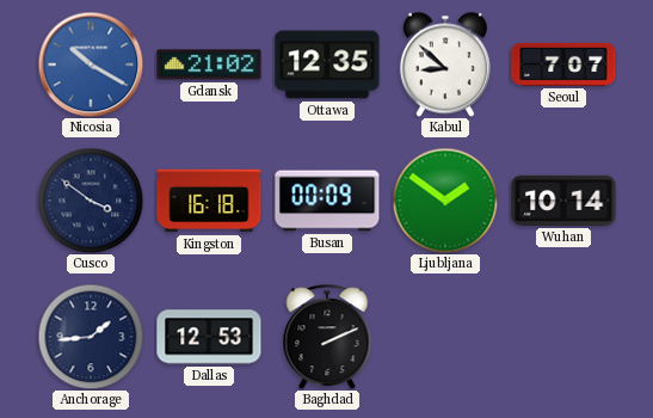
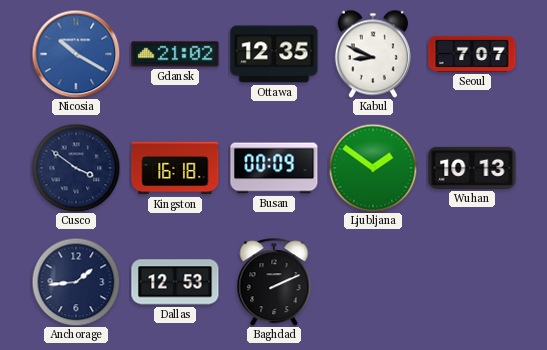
Kabul: 8:52 -> 8:49
Wuhan: 10:14 -> 10:13
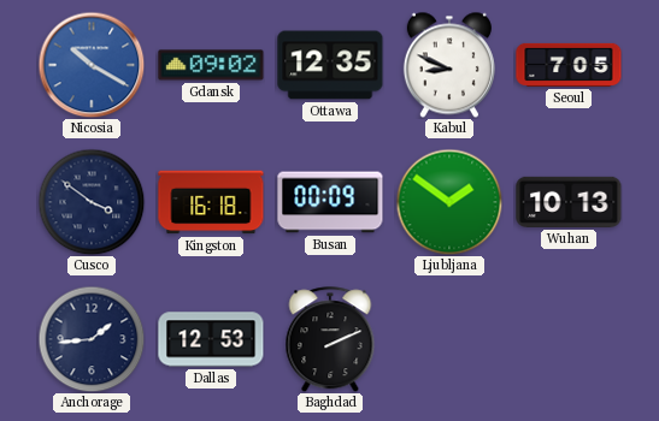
Gdansk: 21:02 -> 09:02
Seoul: 7:07 -> 7:05
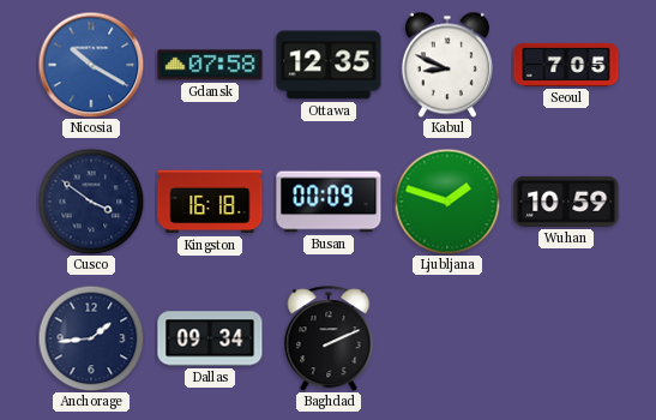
Gdansk: 09:02 -> 07:58
Ljubljana: 1:51 -> 1:48
Wuhan: 10:13 -> 10:59
Dallas: 12:53 -> 09:34
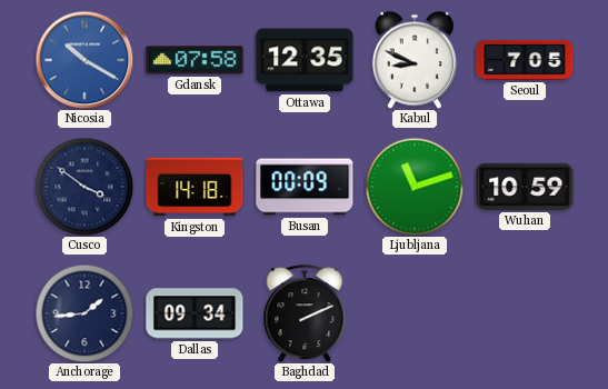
Kingston: 16:18 -> 14:18
Ljubljana: 1:48 -> 11:12
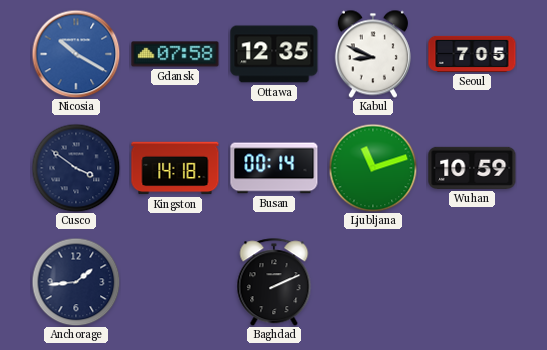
Busan: 00:09 -> 00:14
Dallas: 09:34 -> none
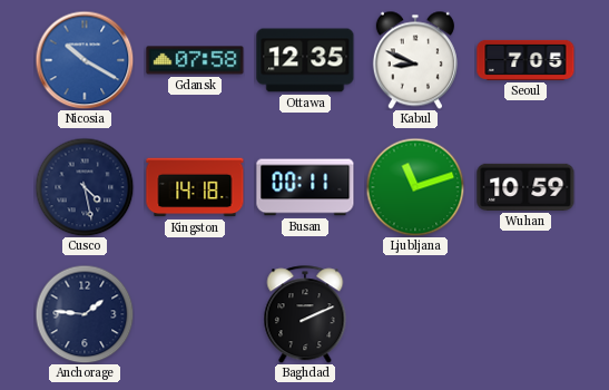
Cusco: 3:51 -> 4:28
Busan: 00:14 -> 00:11
Anchorage: 1:44 -> 1:46
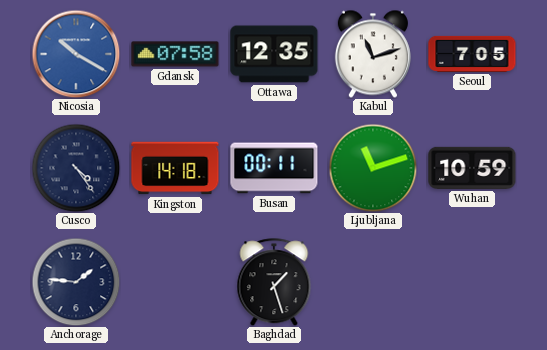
Kabul: 8:49 -> 11:12
Cusco: 4:28 -> 4:24
Baghdad: 2:11 -> 1:27
